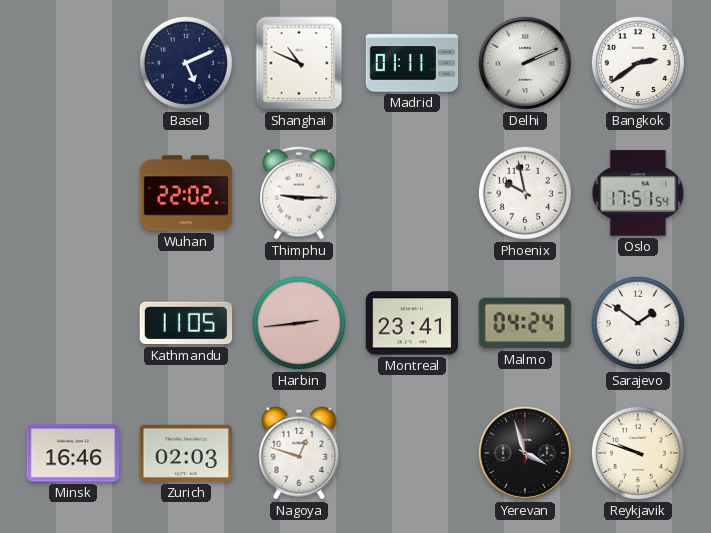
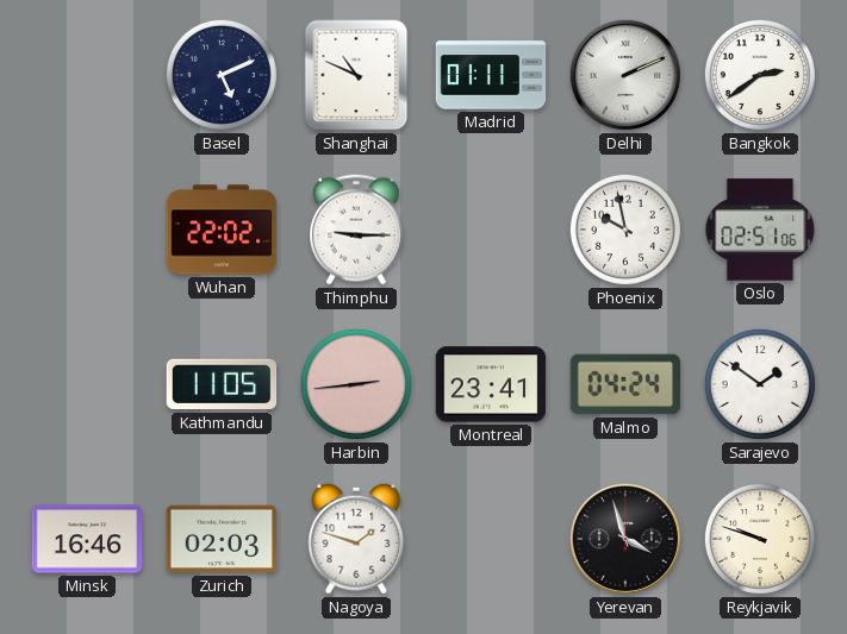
Oslo: 17:51 -> 02:51
Nagoya: 12:48 -> 1:48
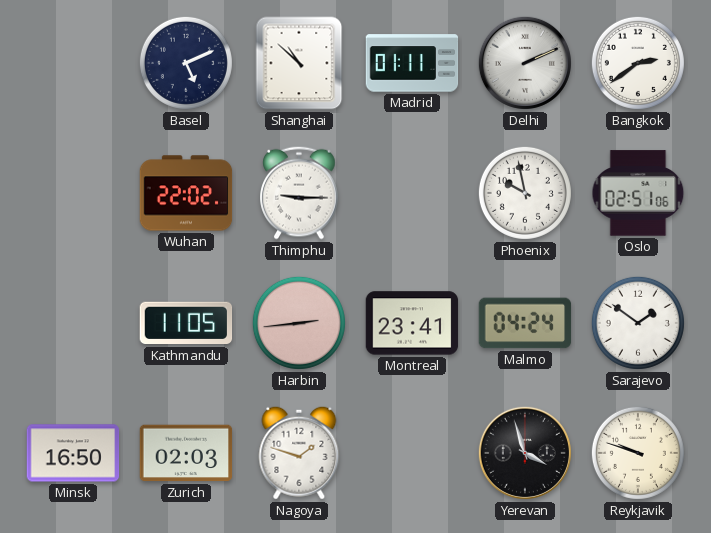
Shanghai: 10:49 -> 10:52
Minsk: 16:46 -> 16:50
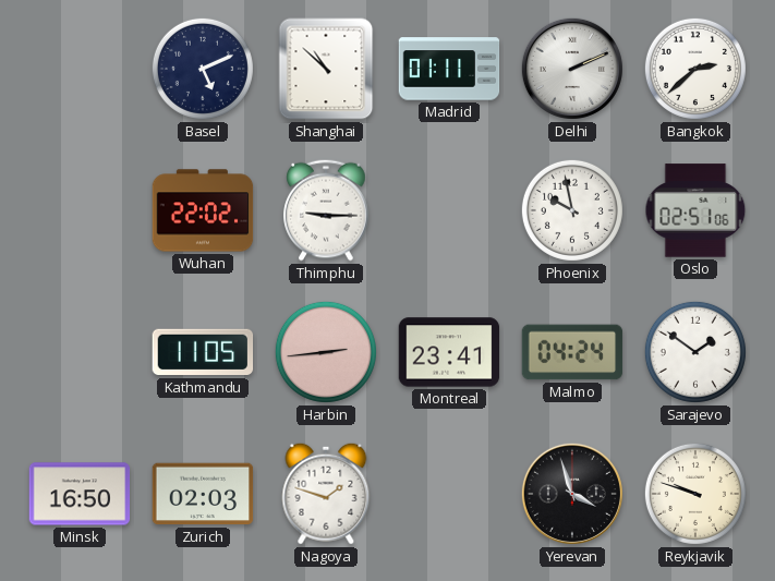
Bangkok: 2:39 -> 2:38
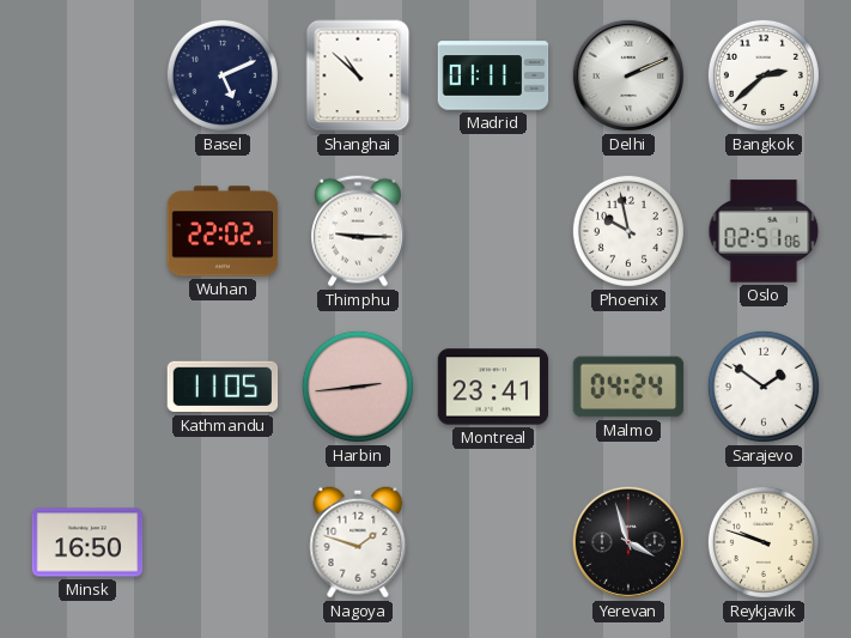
Zurich: 02:03 -> none
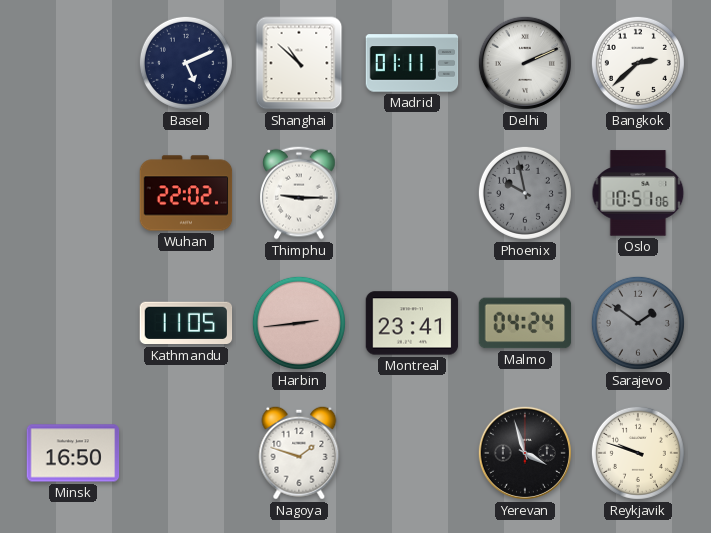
Phoenix dial: white -> grey
Oslo: 02:51 -> 10:51
Sarajevo dial: white -> grey
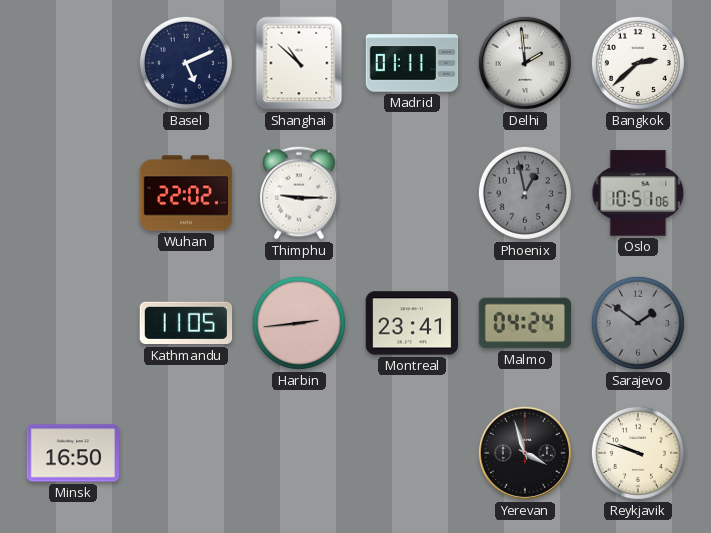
Delhi: 2:11 -> 1:59
Phoenix: 9:58 -> 12:58
Nagoya: 1:48 -> none
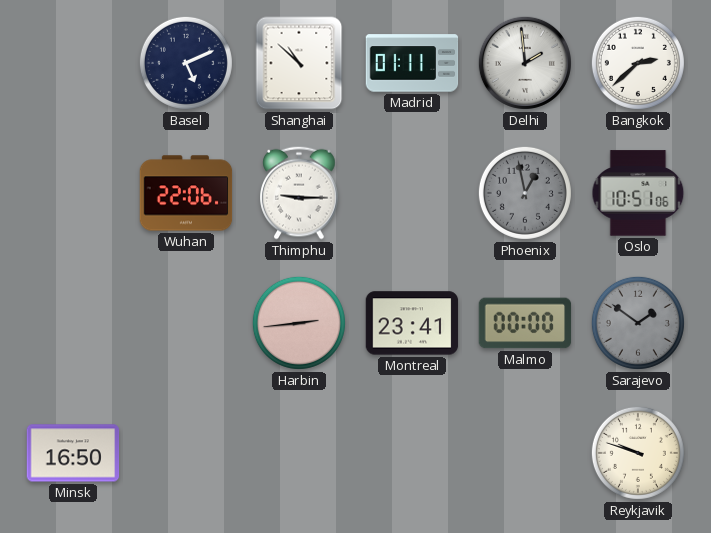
Wuhan: 22:02 -> 22:06
Kathmandu: 11:05 -> none
Malmo: 04:24 -> 00:00
Yerevan: 3:57 -> none
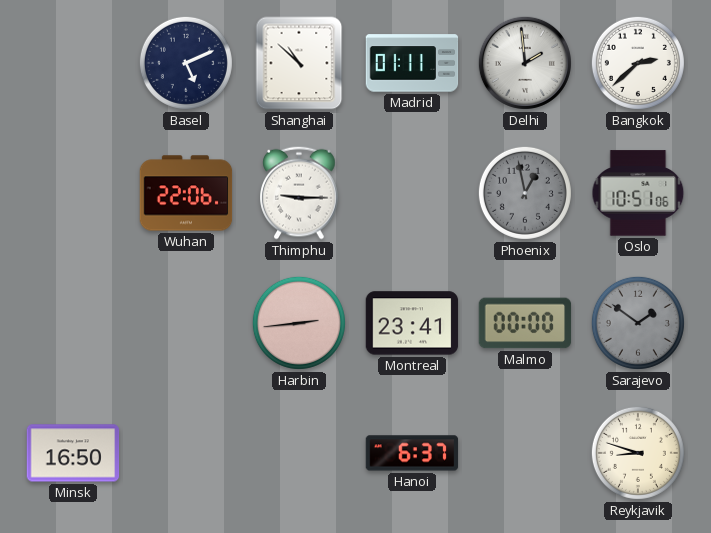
Hanoi: none -> 6:37
Reykjavik: 9:48 -> 8:48
